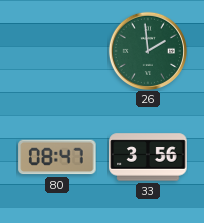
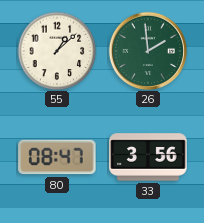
55: none -> 1:08
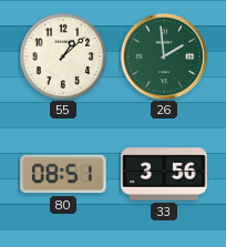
80: 08:47 -> 08:51
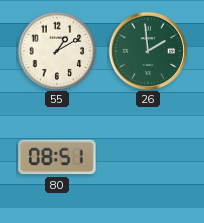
55: 1:08 -> 1:10
33: 3:56 -> none
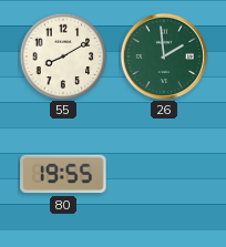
55: 1:10 -> 8:10
80: 08:51 -> 19:55
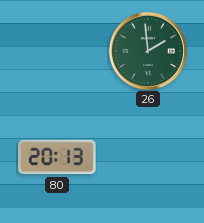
55: 8:10 -> none
80: 19:55 -> 20:13
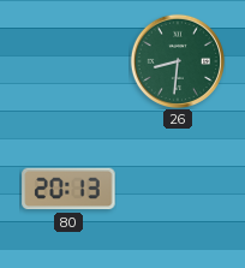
26: 1:59 -> 8:31
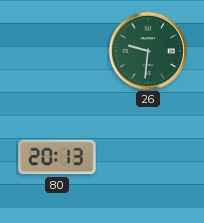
26: 8:31 -> 9:31
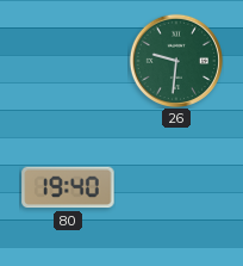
80: 20:13 -> 19:40
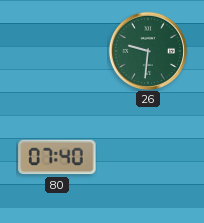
80: 19:40 -> 07:40
